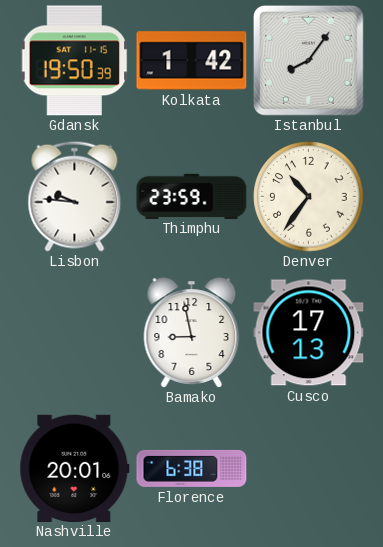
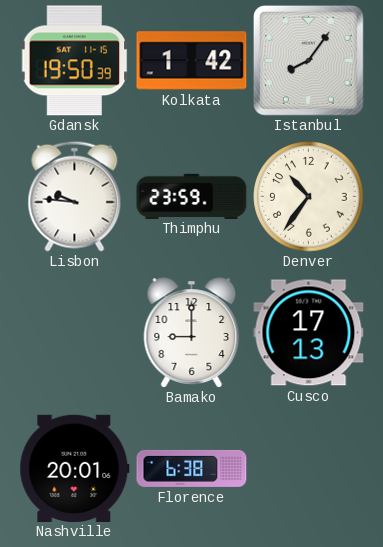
Bamako: 8:58 -> 9:00
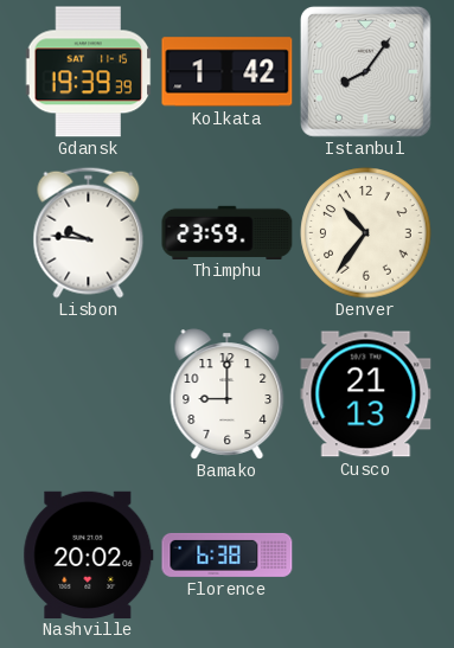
Gdansk: 19:50 -> 19:39
Cusco: 17:13 -> 21:13
Nashville: 20:01 -> 20:02
